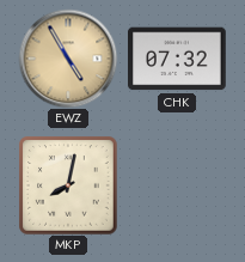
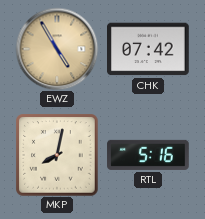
CHK: 07:32 -> 07:42
RTL: none -> 5:16
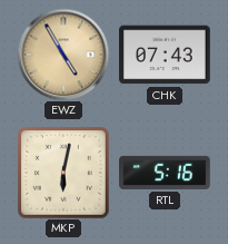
CHK: 07:42 -> 07:43
MKP: 8:02 -> 6:02
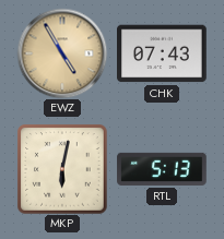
RTL: 5:16 -> 5:13
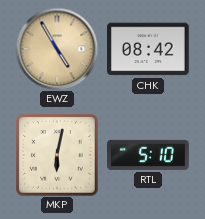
CHK: 07:43 -> 08:42
RTL: 5:13 -> 5:10
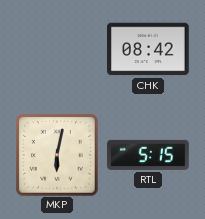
EWZ: 4:55 -> none
RTL: 5:10 -> 5:15
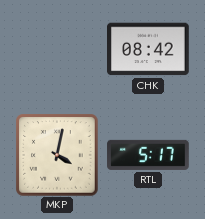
MKP: 6:02 -> 4:02
RTL: 5:15 -> 5:17
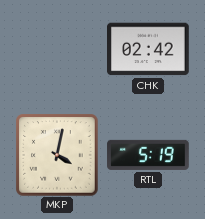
CHK: 08:42 -> 02:42
RTL: 5:17 -> 5:19
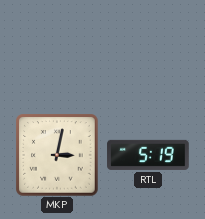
CHK: 02:42 -> none
MKP: 4:02 -> 3:02
